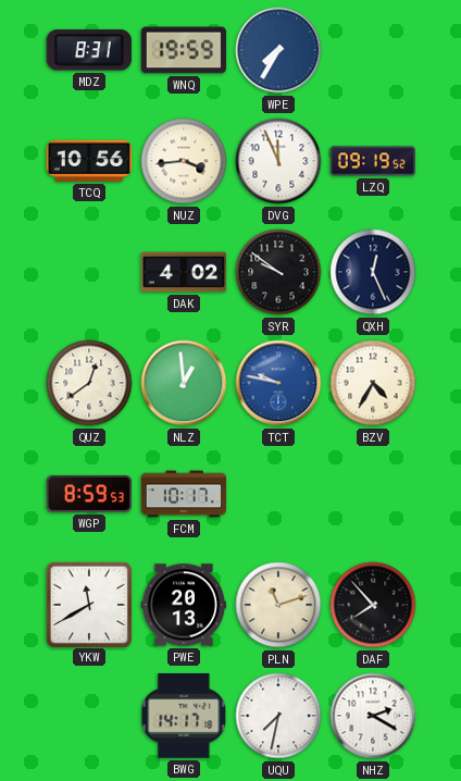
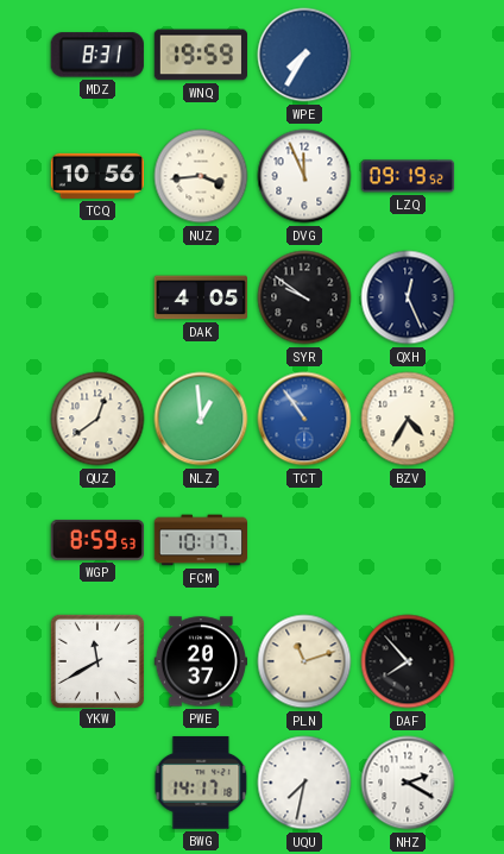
DAK: 4:02 -> 4:05
TCT: 9:47 -> 10:54
PWE: 20:13 -> 20:37
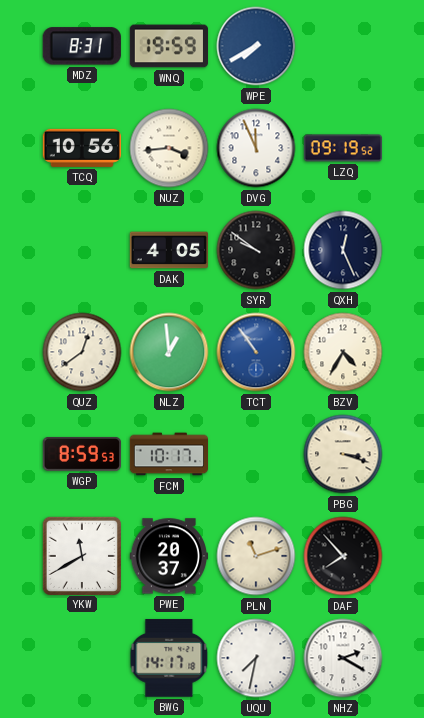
WPE: 7:35 -> 7:40
PBG: none -> 3:18
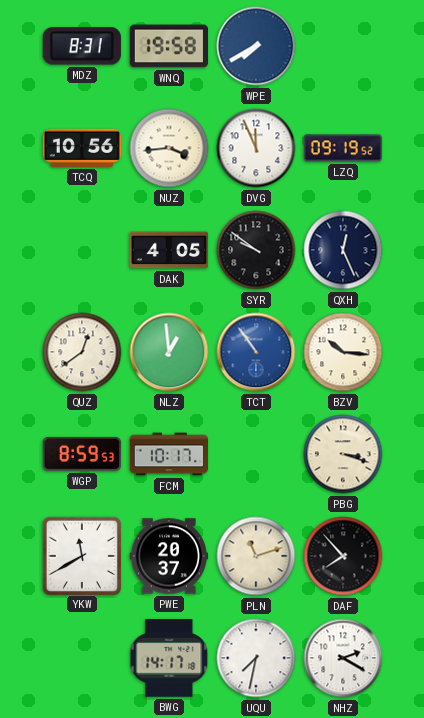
WNQ: 19:59 -> 19:58
BZV: 4:35 -> 10:16
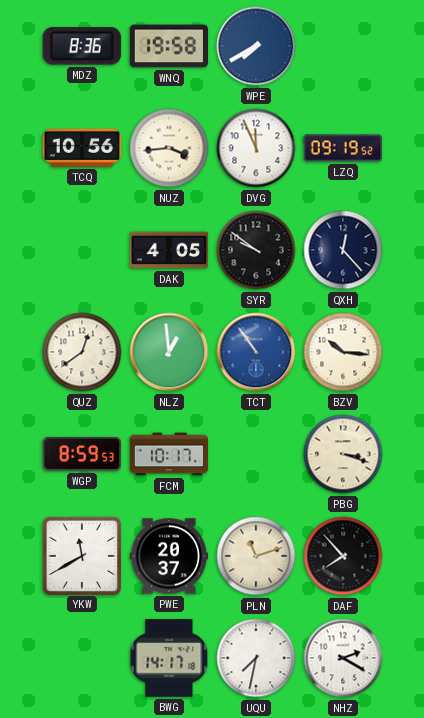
MDZ: 8:31 -> 8:36
QXH: 12:26 -> 12:23
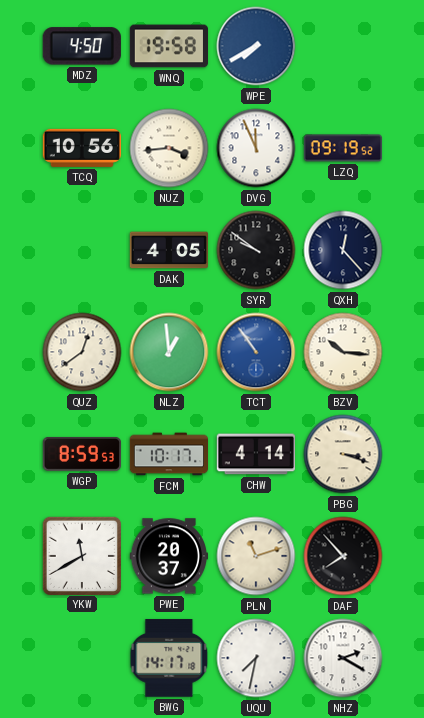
MDZ: 8:36 -> 4:50
CHW: none -> 4:14
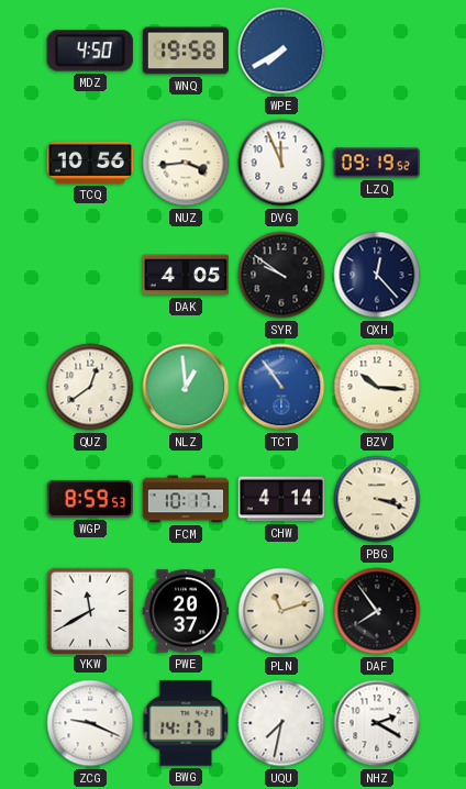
DAF: 7:53 -> 7:54
ZCG: none -> 9:19
